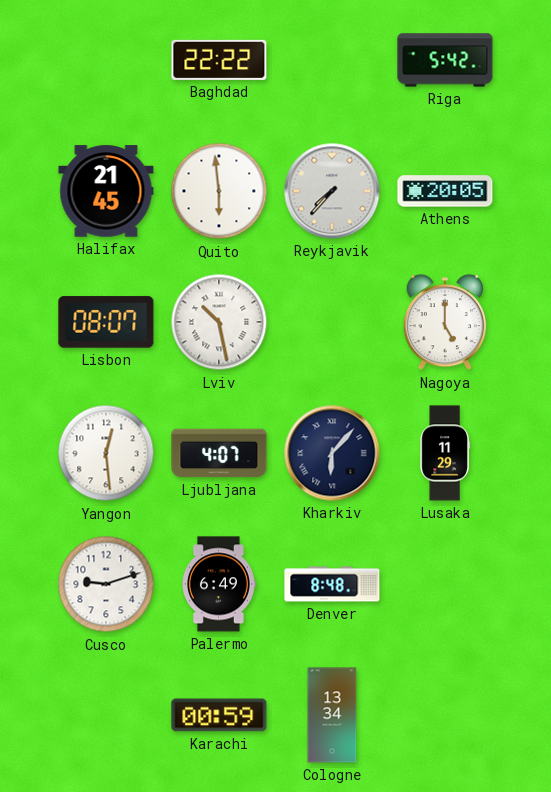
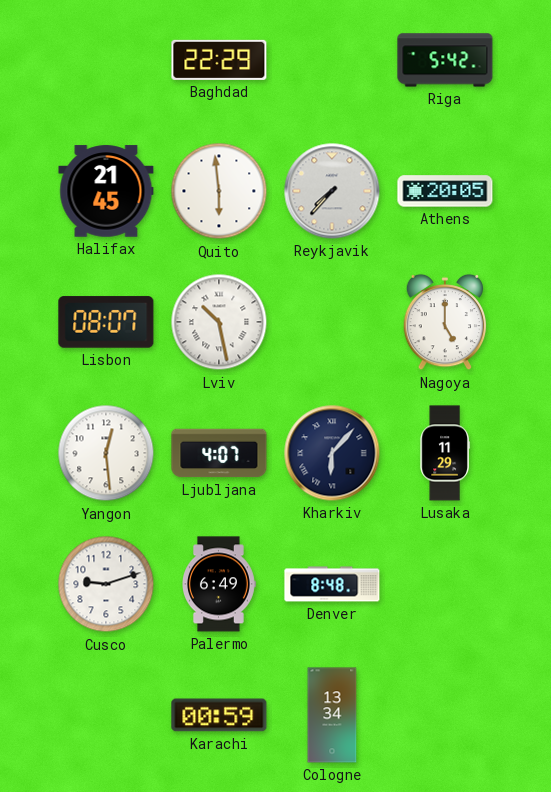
Baghdad: 22:22 -> 22:29
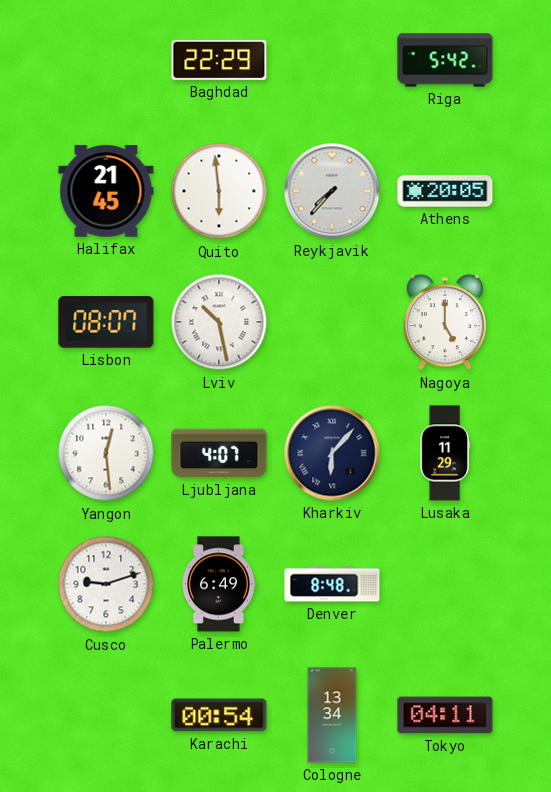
Karachi: 00:59 -> 00:54
Tokyo: none -> 04:11
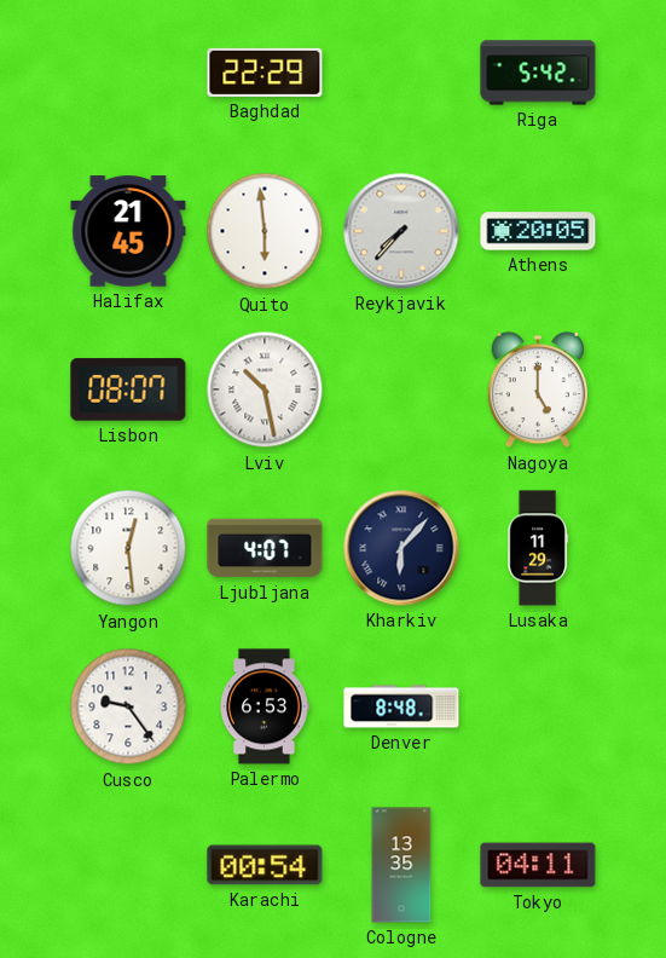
Cusco: 9:12 -> 9:24
Palermo: 6:49 -> 6:53
Cologne: 13:34 -> 13:35
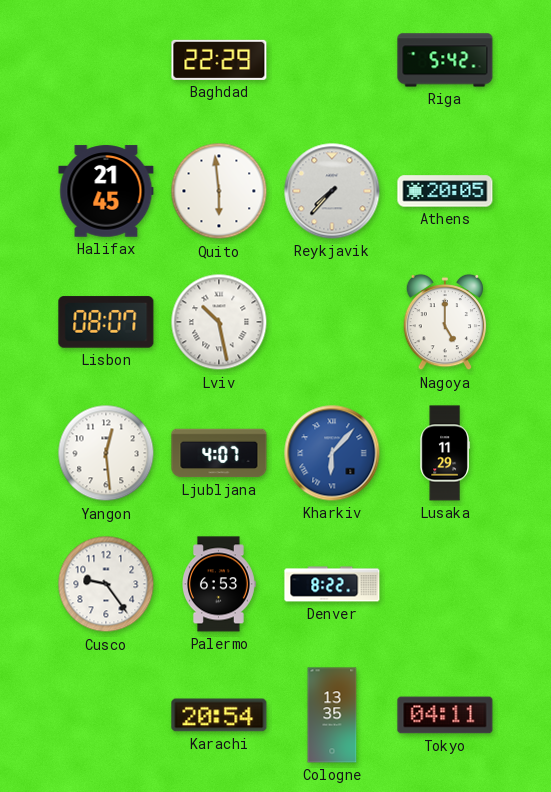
Kharkiv dial: navy -> blue
Denver: 8:48 -> 8:22
Karachi: 00:54 -> 20:54
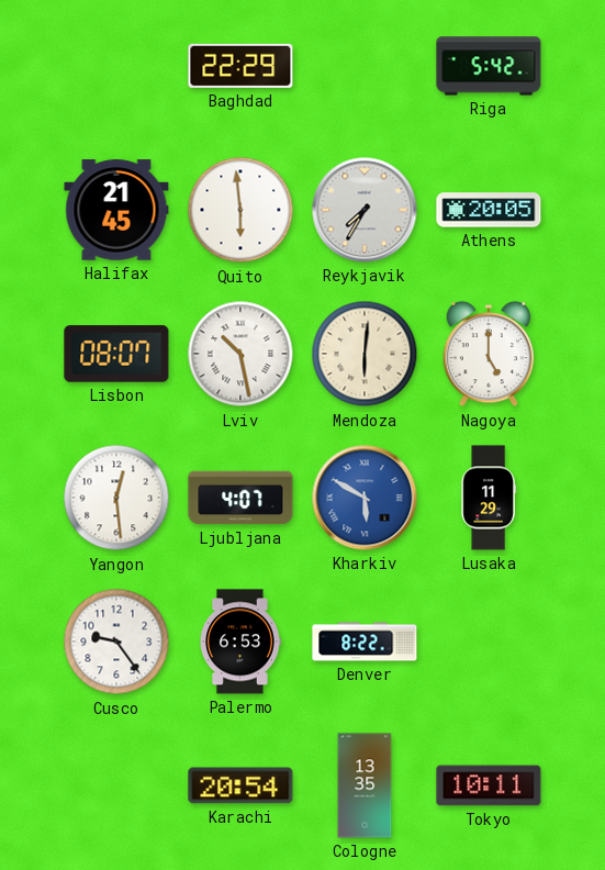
Reykjavik: 7:37 -> 7:35
Mendoza: none -> 6:01
Kharkiv: 6:07 -> 5:50
Tokyo: 04:11 -> 10:11
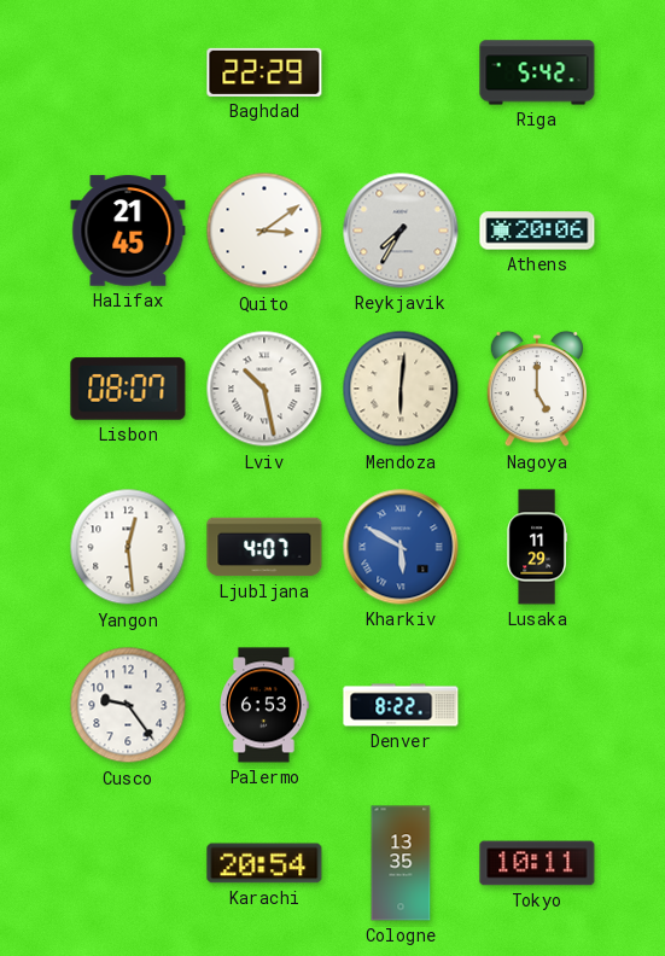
Quito: 5:59 -> 3:09
Athens: 20:05 -> 20:06
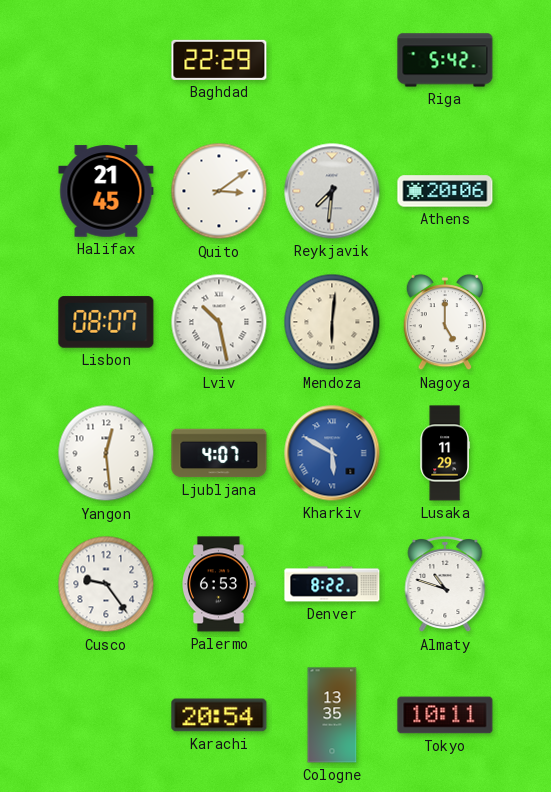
Reykjavik: 7:35 -> 7:31
Almaty: none -> 10:48
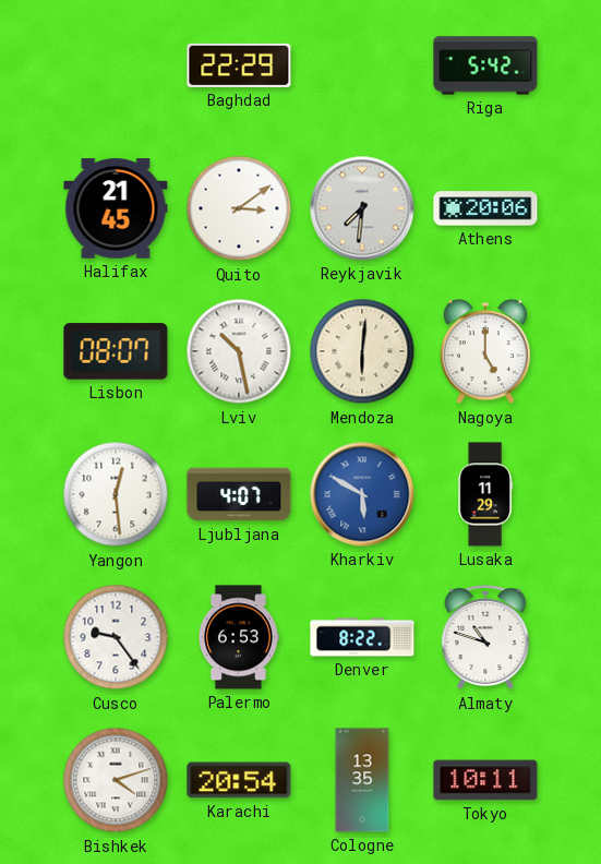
Bishkek: none -> 4:12
